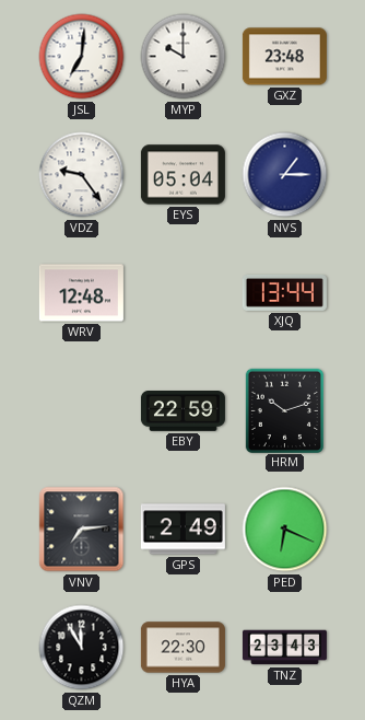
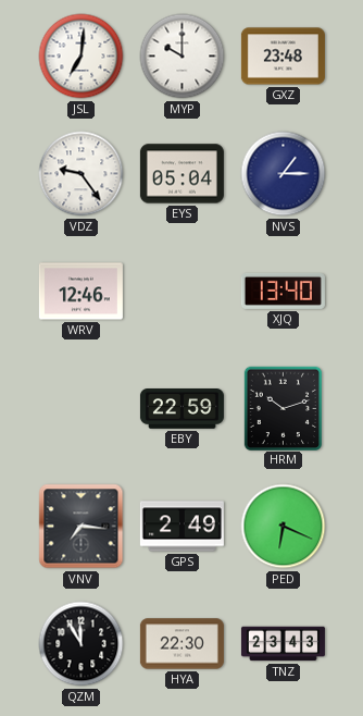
WRV: 12:48 -> 12:46
XJQ: 13:44 -> 13:40
VNV: 7:14 -> 7:16
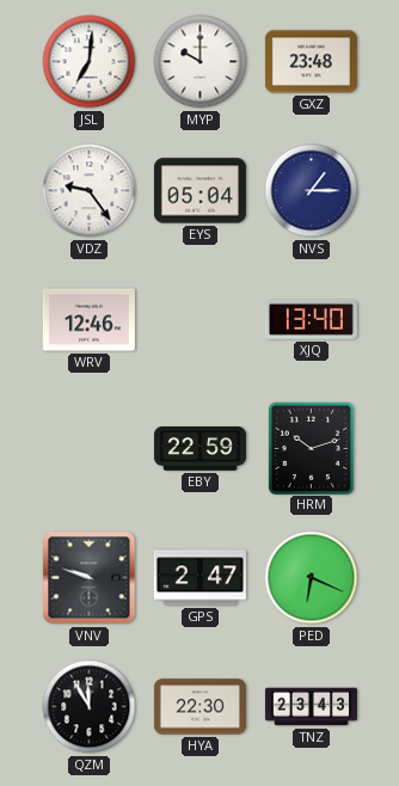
VNV: 7:16 -> 9:48
GPS: 2:49 -> 2:47
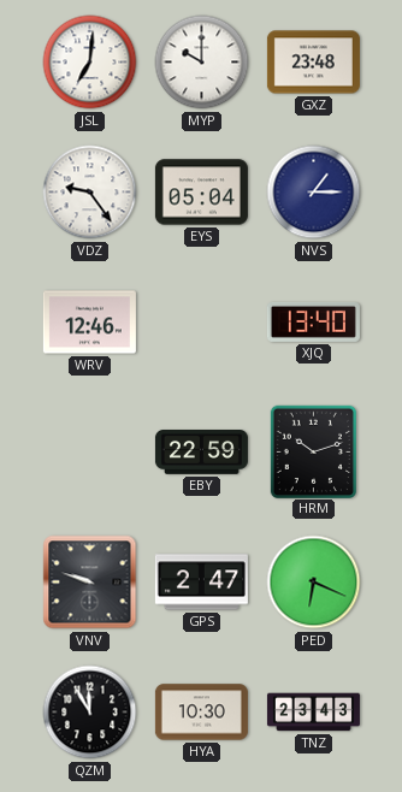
HYA: 22:30 -> 10:30
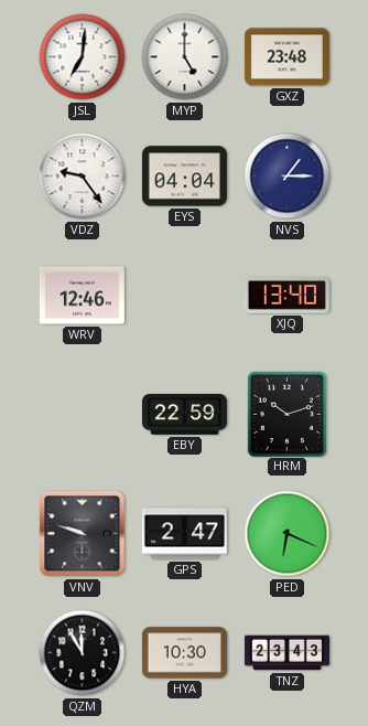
MYP: 10:00 -> 5:00
EYS: 05:04 -> 04:04
